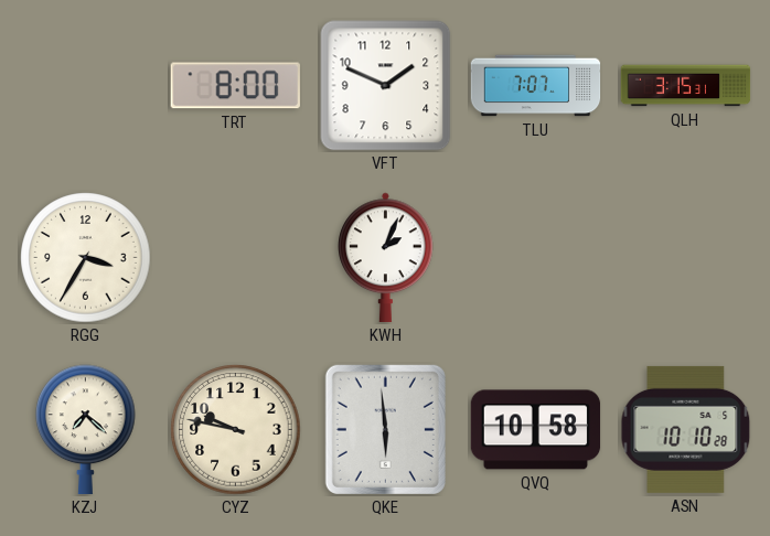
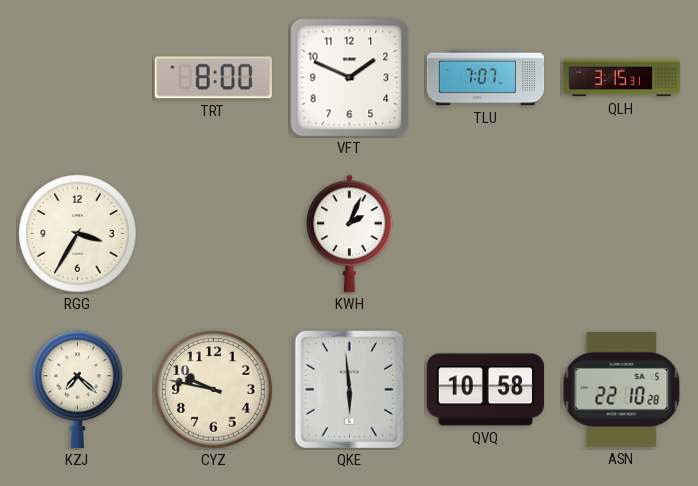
ASN: 10:10 -> 22:10
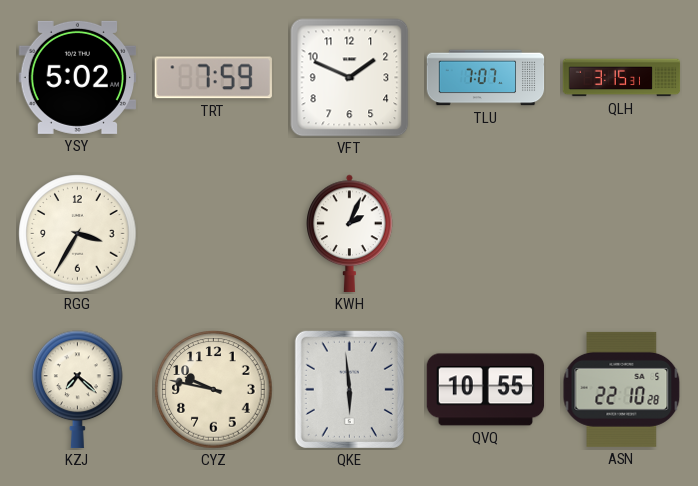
YSY: none -> 5:02
TRT: 8:00 -> 7:59
QVQ: 10:58 -> 10:55
